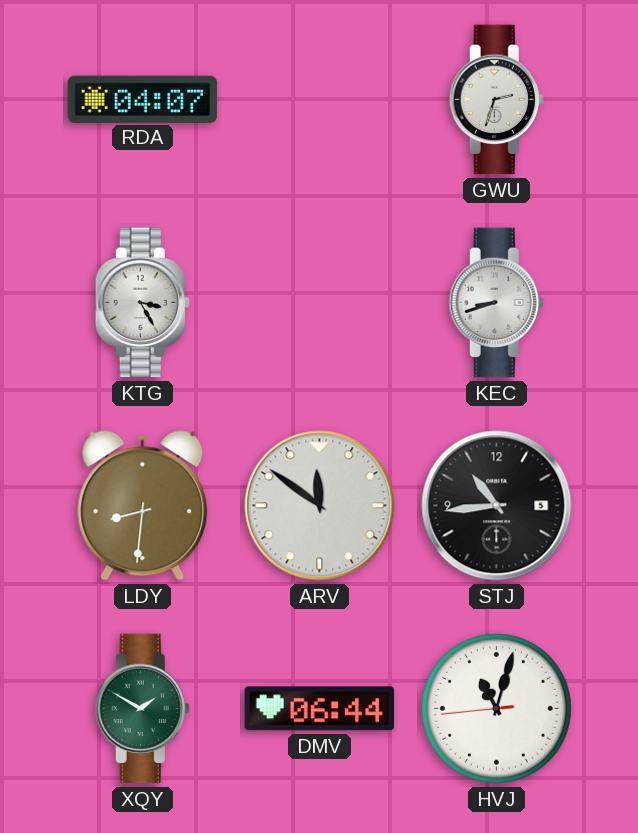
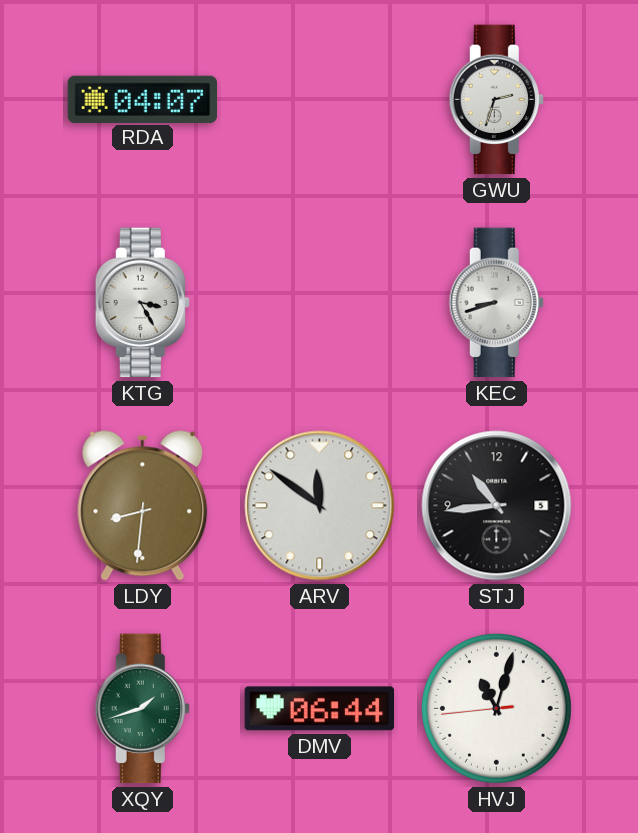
XQY: 1:50 -> 1:42
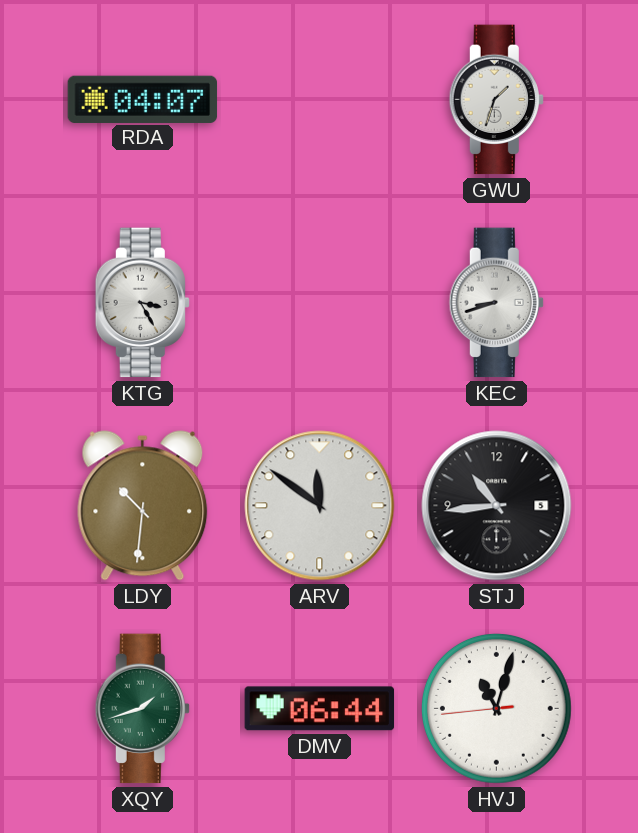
GWU: 2:33 -> 1:33
LDY: 8:31 -> 10:31
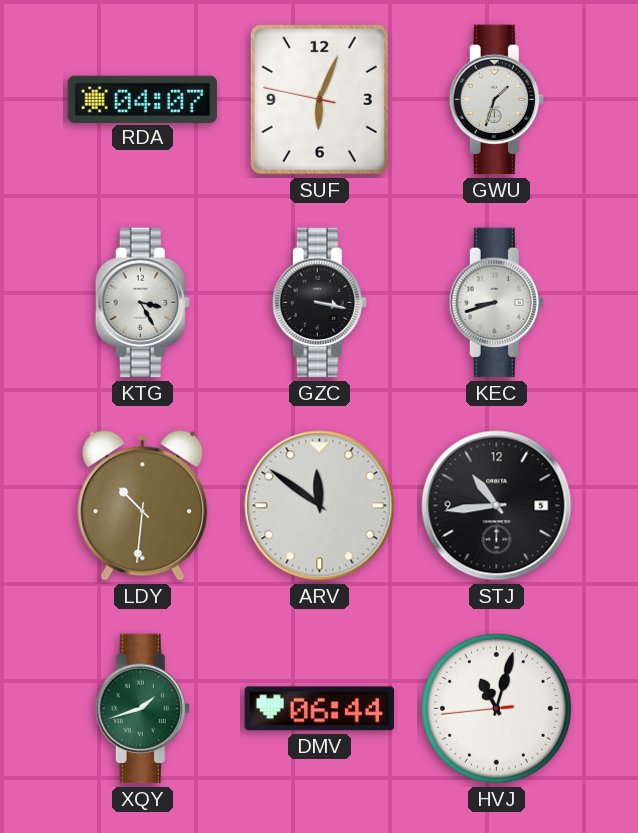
SUF: none -> 6:03
GZC: none -> 3:17
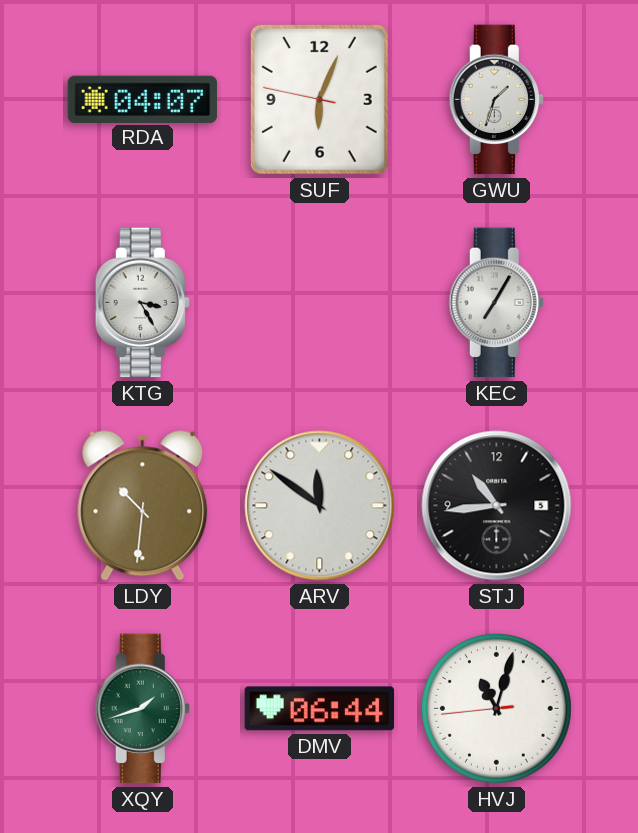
GZC: 3:17 -> none
KEC: 8:42 -> 7:05
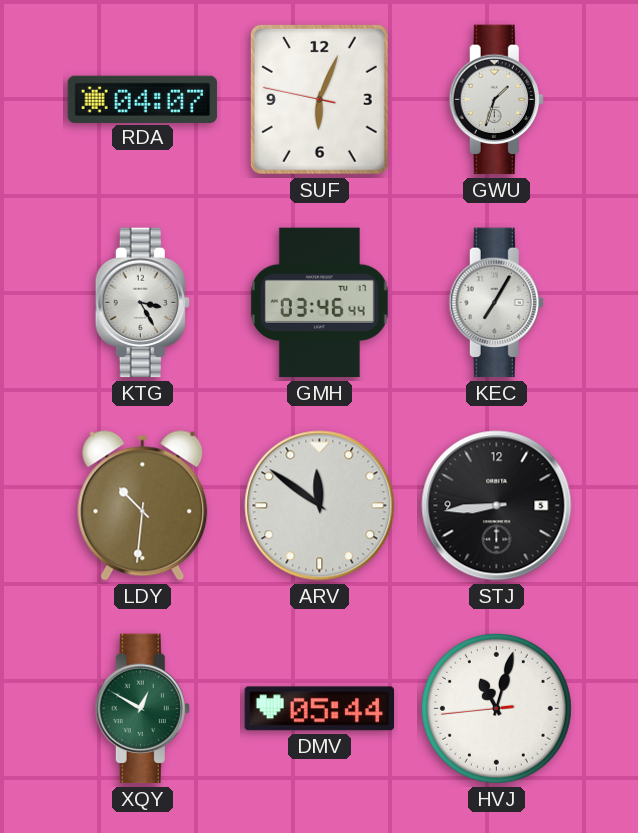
GMH: none -> 03:46
STJ: 10:44 -> 8:44
XQY: 1:42 -> 12:50
DMV: 06:44 -> 05:44
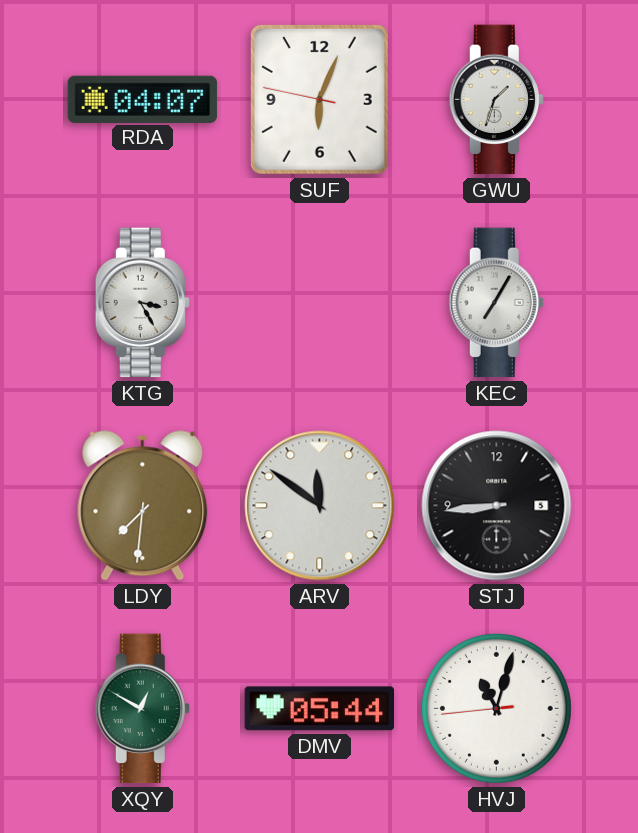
GMH: 03:46 -> none
LDY: 10:31 -> 7:31
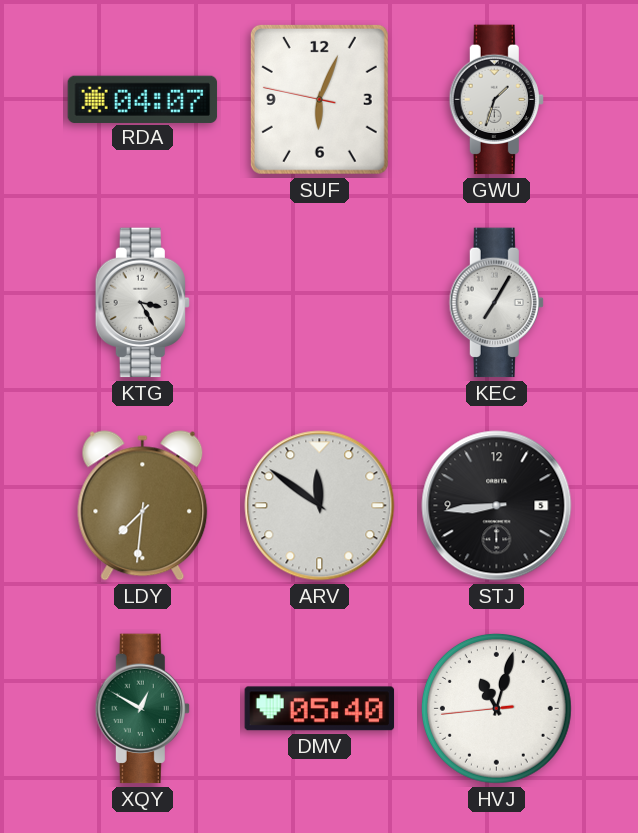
DMV: 05:44 -> 05:40
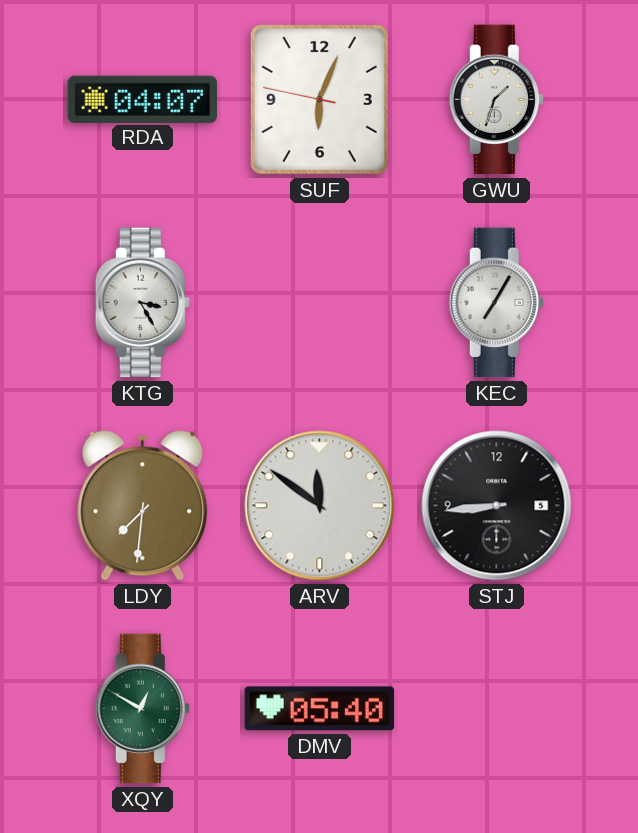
HVJ: 11:02 -> none
